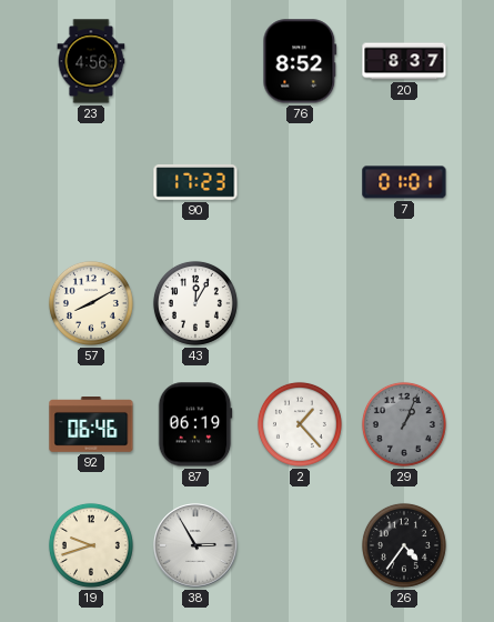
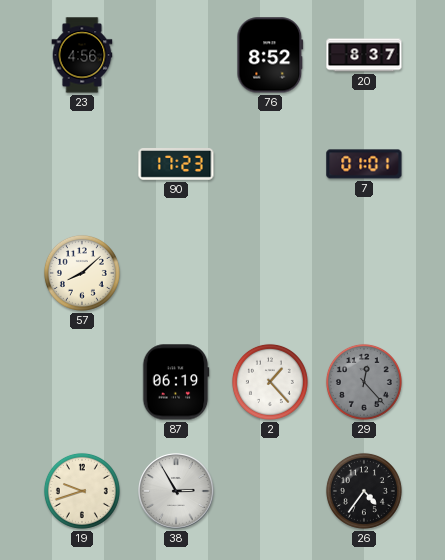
57: 8:10 -> 8:08
43: 12:05 -> none
92: 06:46 -> none
29: 1:04 -> 12:23
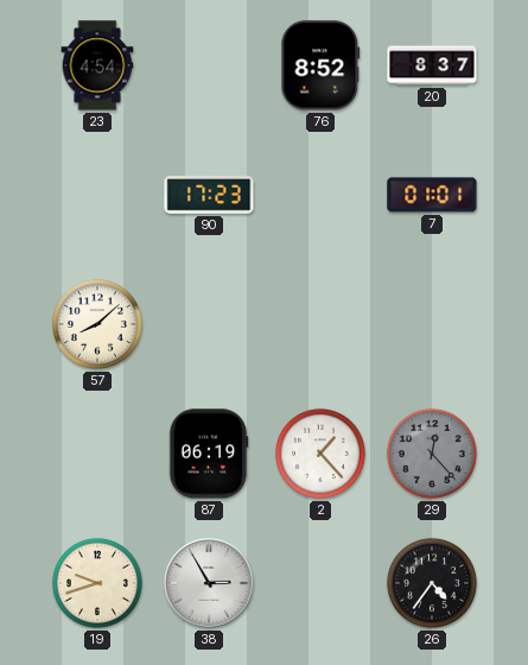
23: 4:56 -> 4:54
